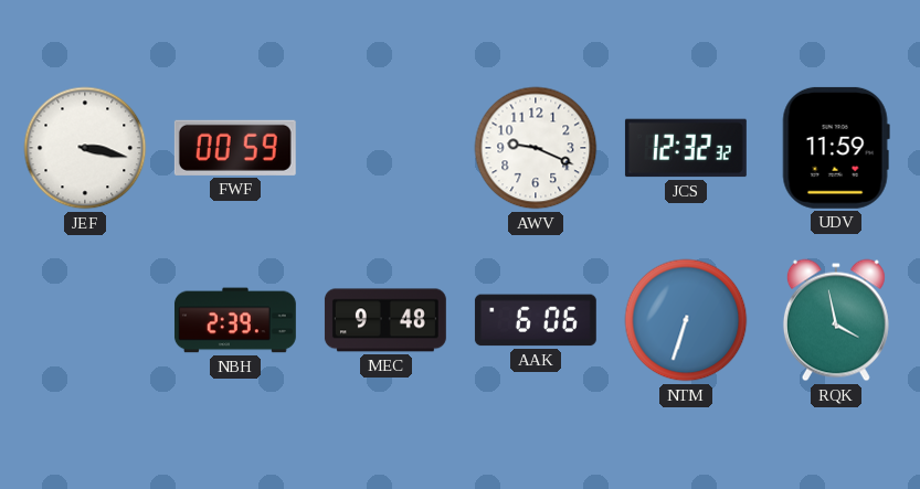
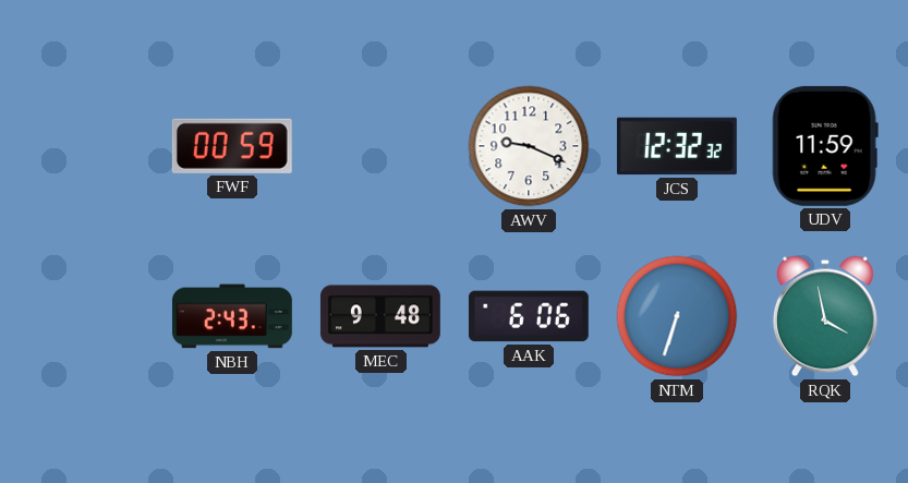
JEF: 3:17 -> none
NBH: 2:39 -> 2:43
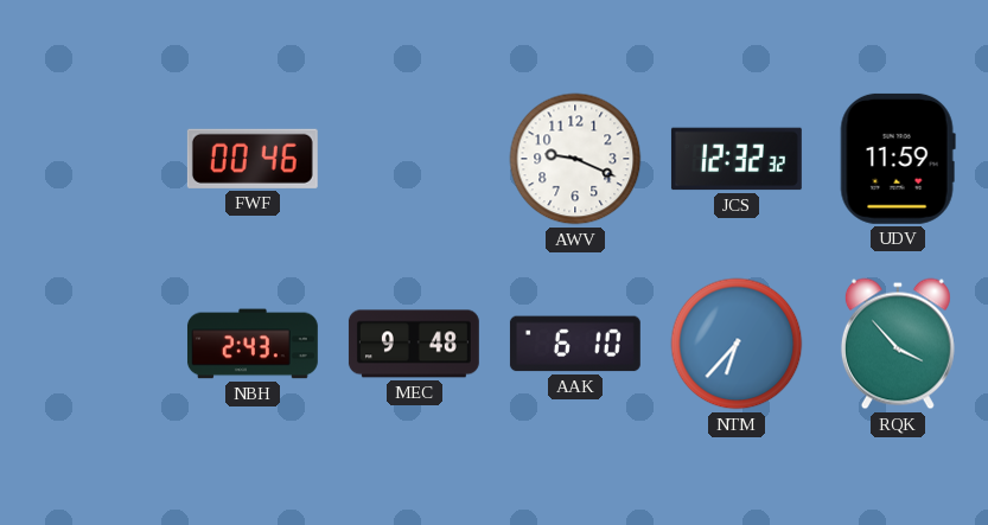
FWF: 00:59 -> 00:46
AAK: 6:06 -> 6:10
NTM: 6:33 -> 6:37
RQK: 3:58 -> 3:53
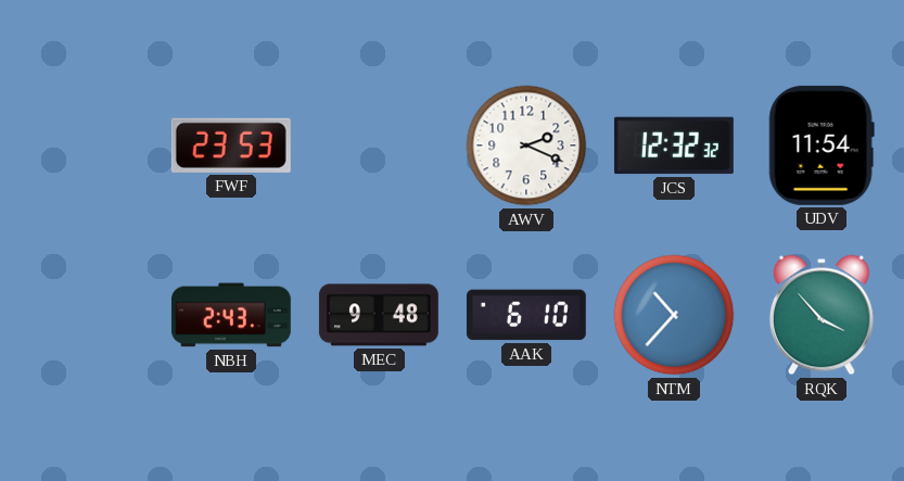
FWF: 00:46 -> 23:53
AWV: 9:19 -> 2:19
UDV: 11:59 -> 11:54
NTM: 6:37 -> 10:37
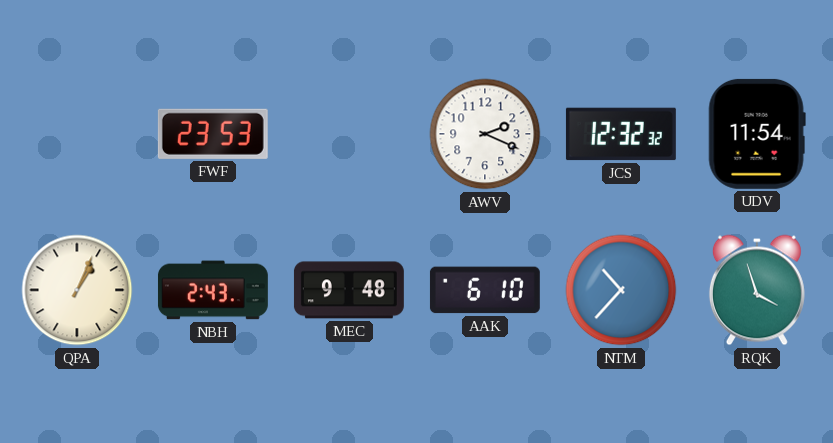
QPA: none -> 1:04
RQK: 3:53 -> 3:57
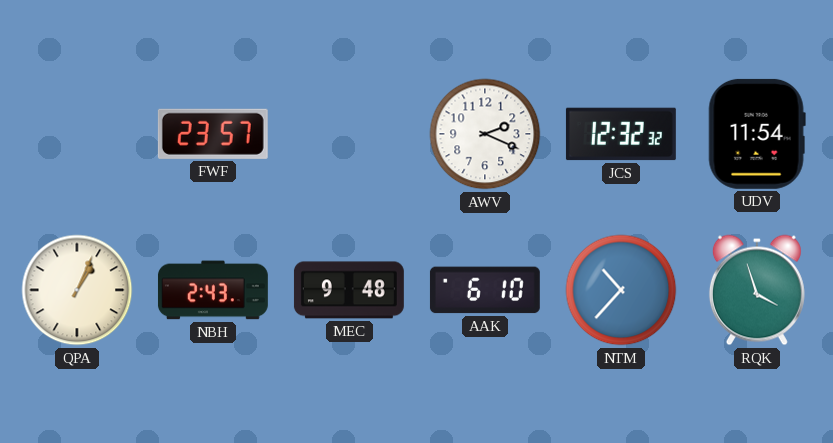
FWF: 23:53 -> 23:57
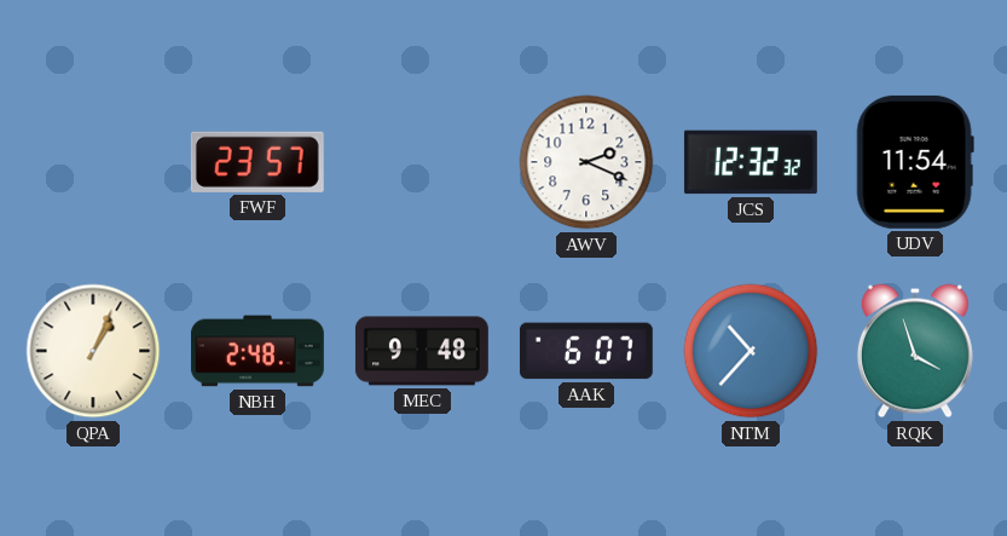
NBH: 2:43 -> 2:48
AAK: 6:10 -> 6:07
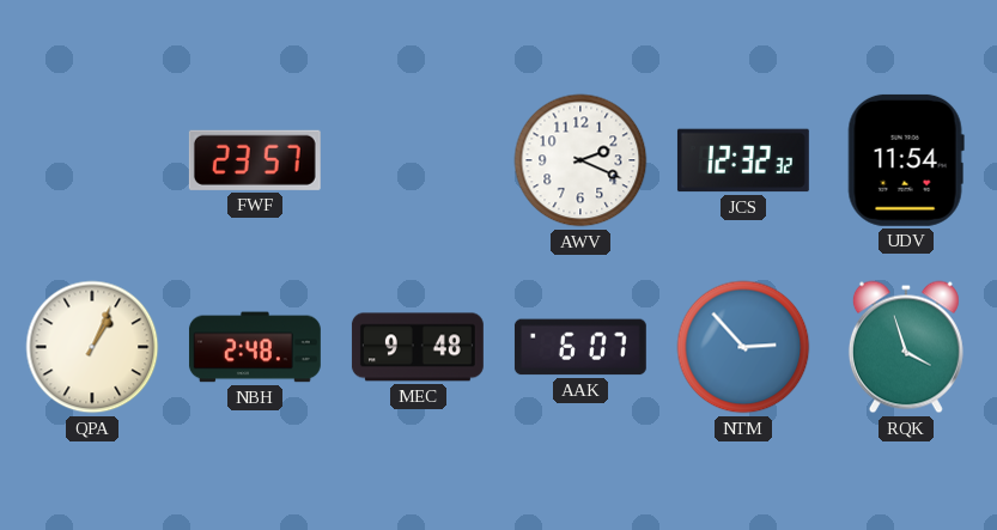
NTM: 10:37 -> 2:53
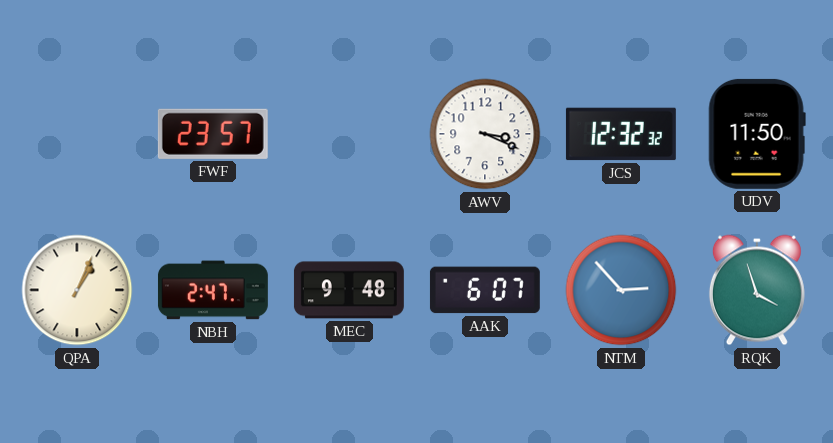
AWV: 2:19 -> 3:19
UDV: 11:54 -> 11:50
NBH: 2:48 -> 2:47
